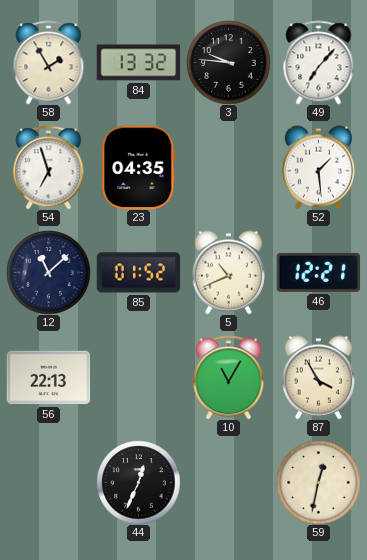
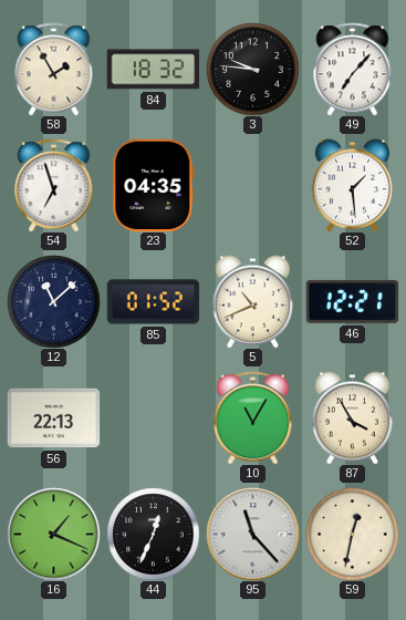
84: 13:32 -> 18:32
16: none -> 1:19
95: none -> 11:23
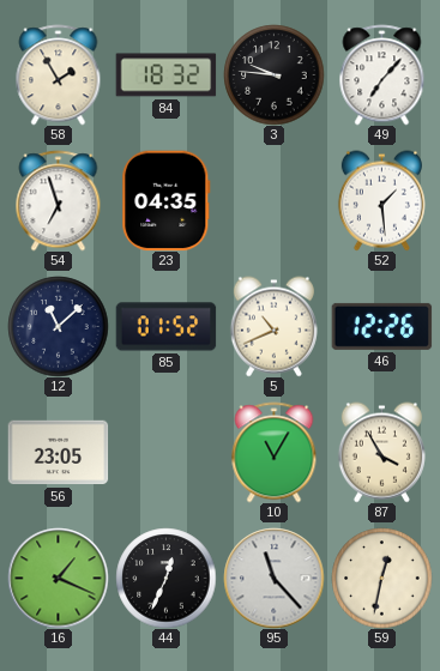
46: 12:21 -> 12:26
56: 22:13 -> 23:05
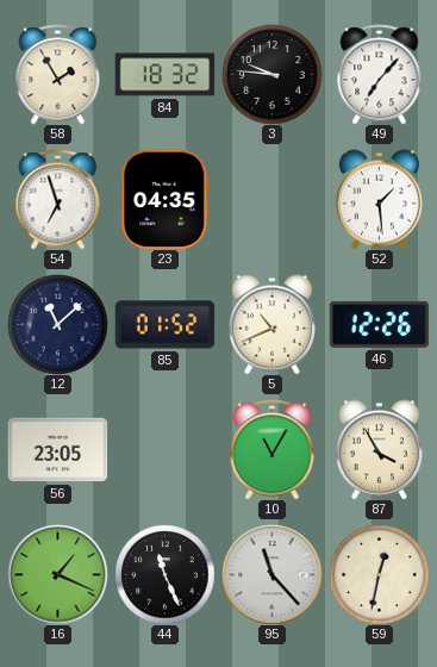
44: 12:34 -> 11:26
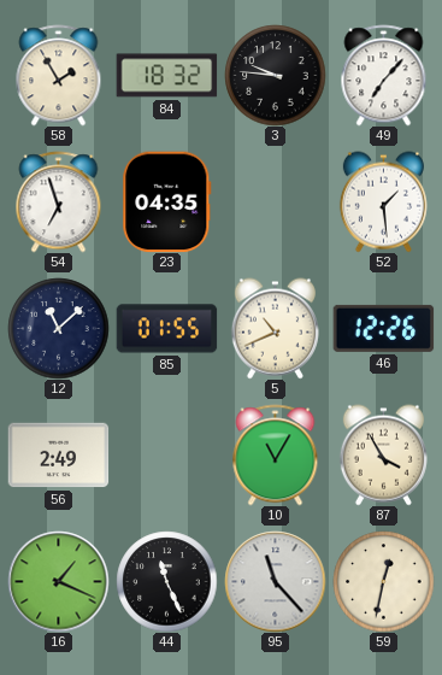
85: 01:52 -> 01:55
56: 23:05 -> 2:49
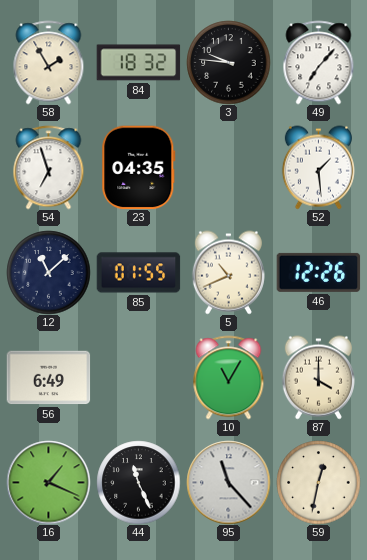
56: 2:49 -> 6:49
87: 3:55 -> 4:00
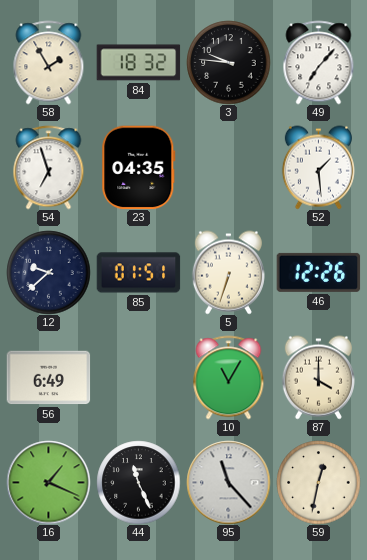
12: 11:08 -> 9:38
85: 01:55 -> 01:51
5: 10:41 -> 6:33
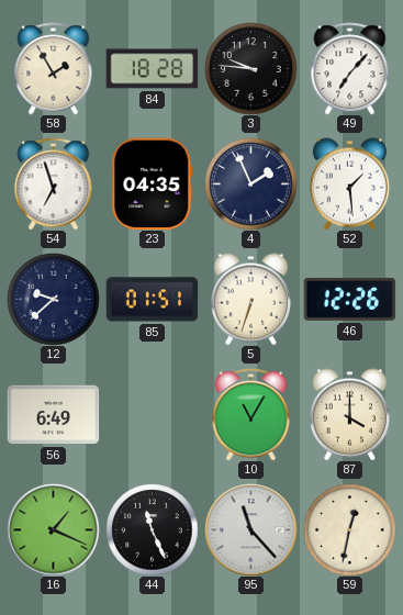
84: 18:32 -> 18:28
4: none -> 1:56
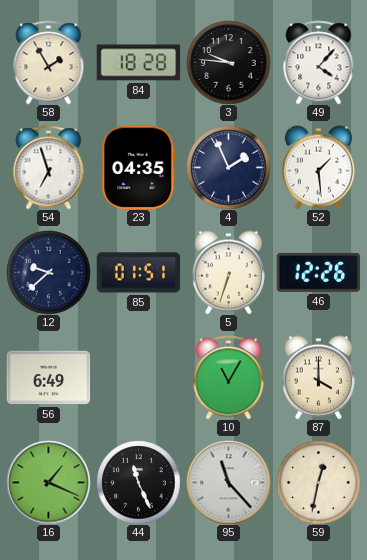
49: 7:07 -> 4:07
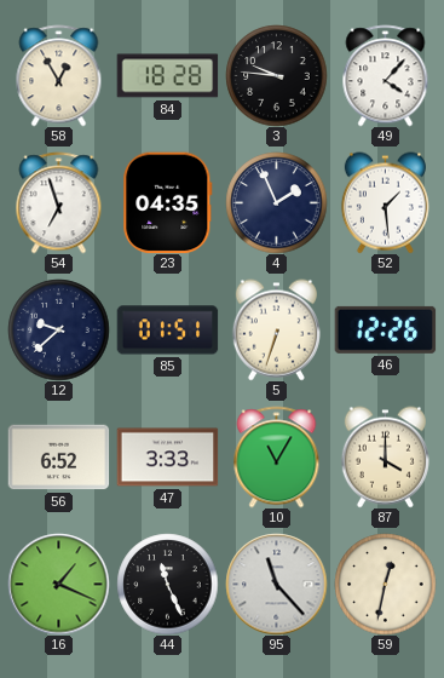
58: 1:55 -> 12:55
56: 6:49 -> 6:52
47: none -> 3:33
